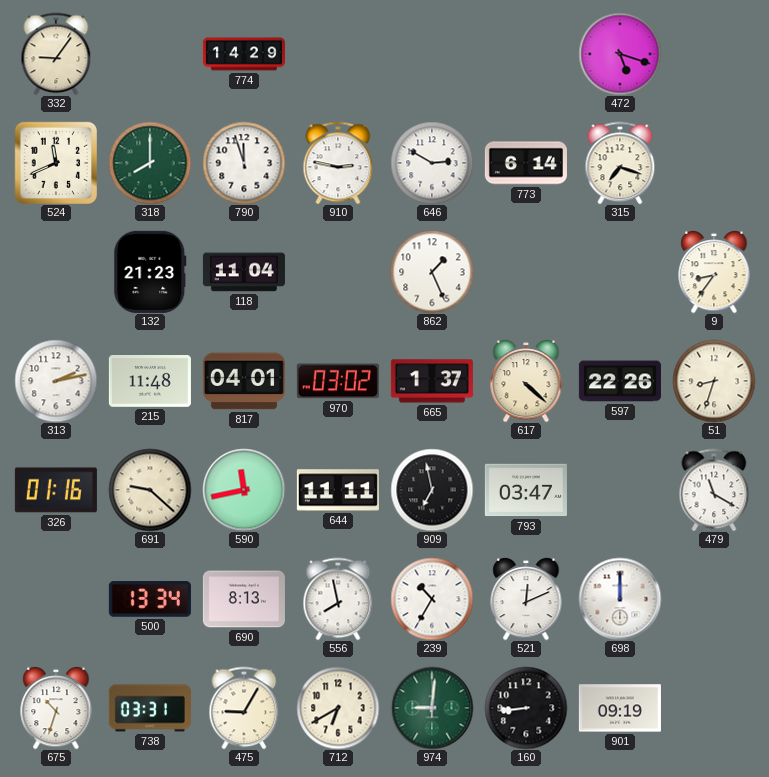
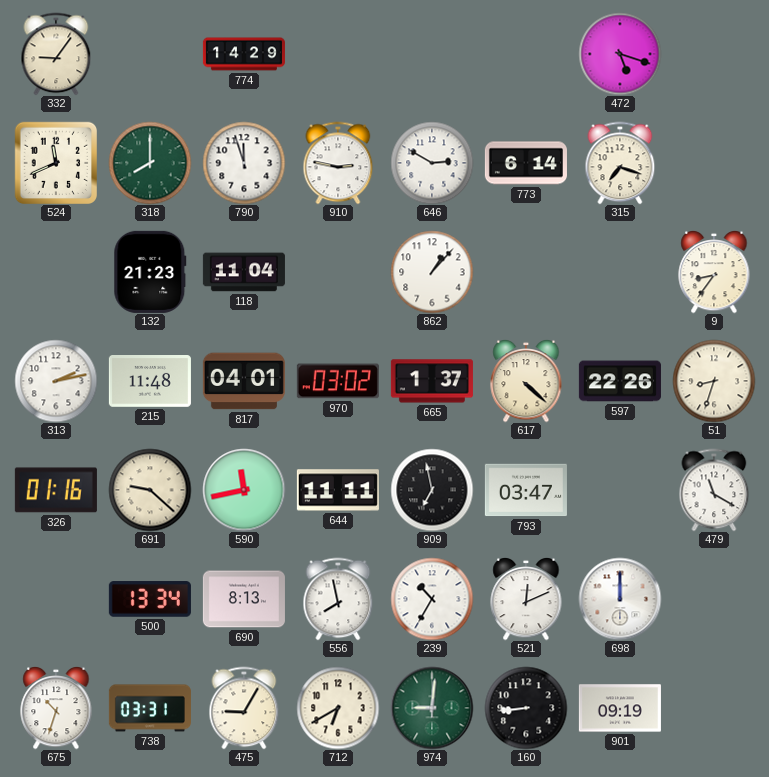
862: 1:26 -> 1:07
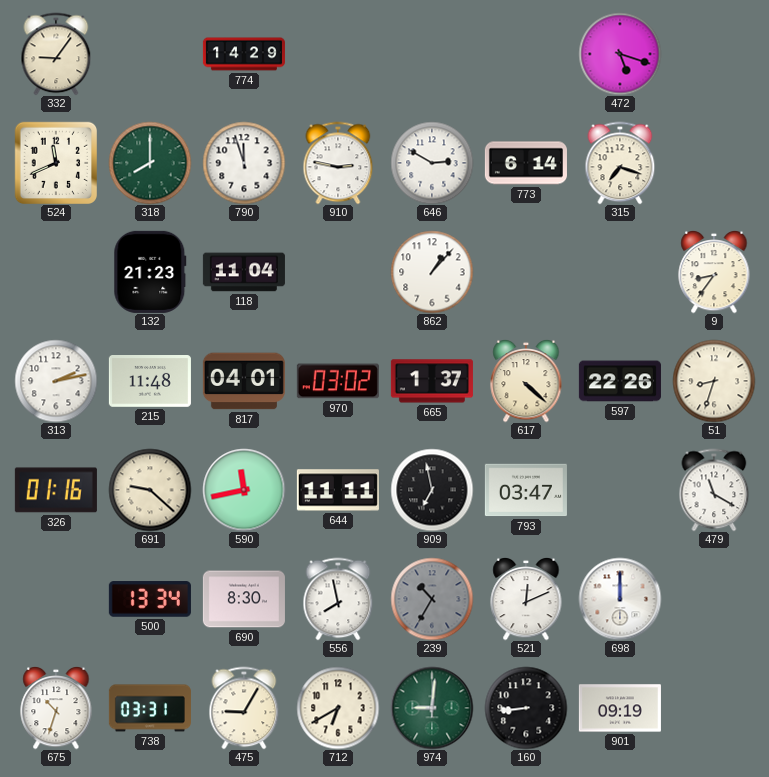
690: 8:13 -> 8:30
239 dial: white -> grey
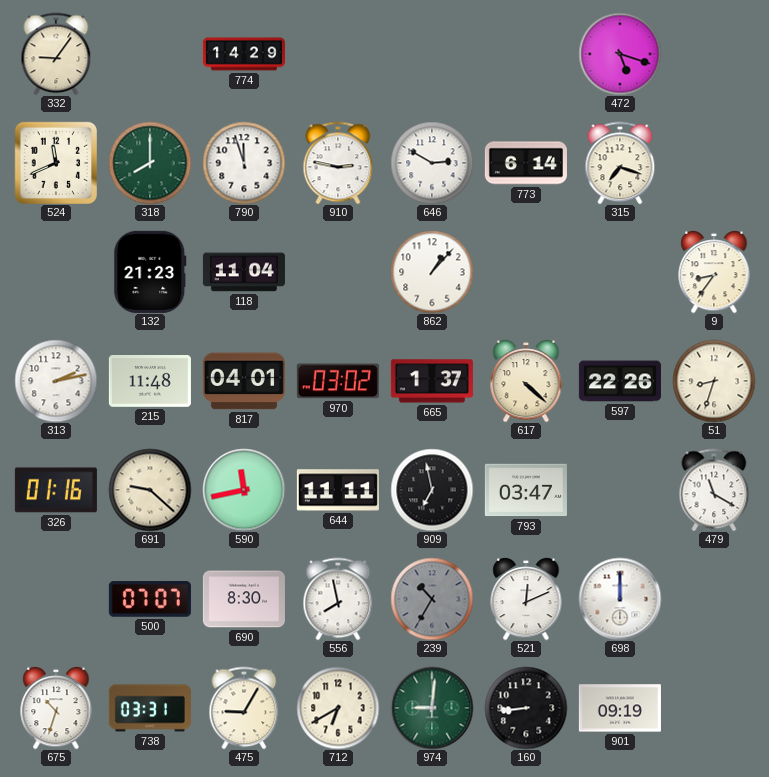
500: 13:34 -> 07:07
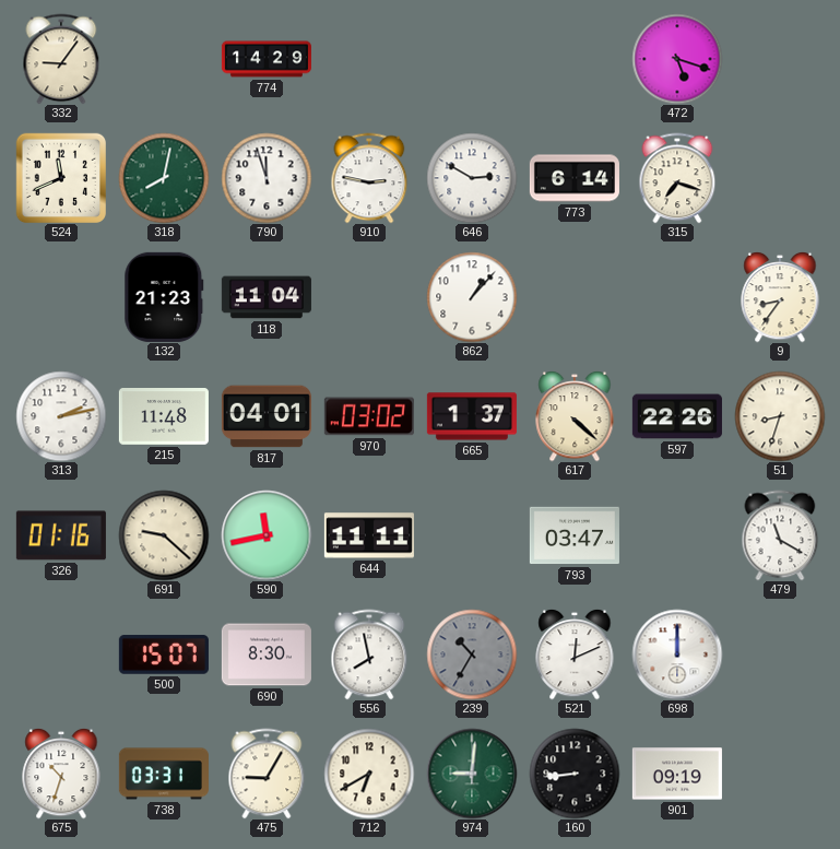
318: 8:00 -> 8:02
909: 6:58 -> none
500: 07:07 -> 15:07
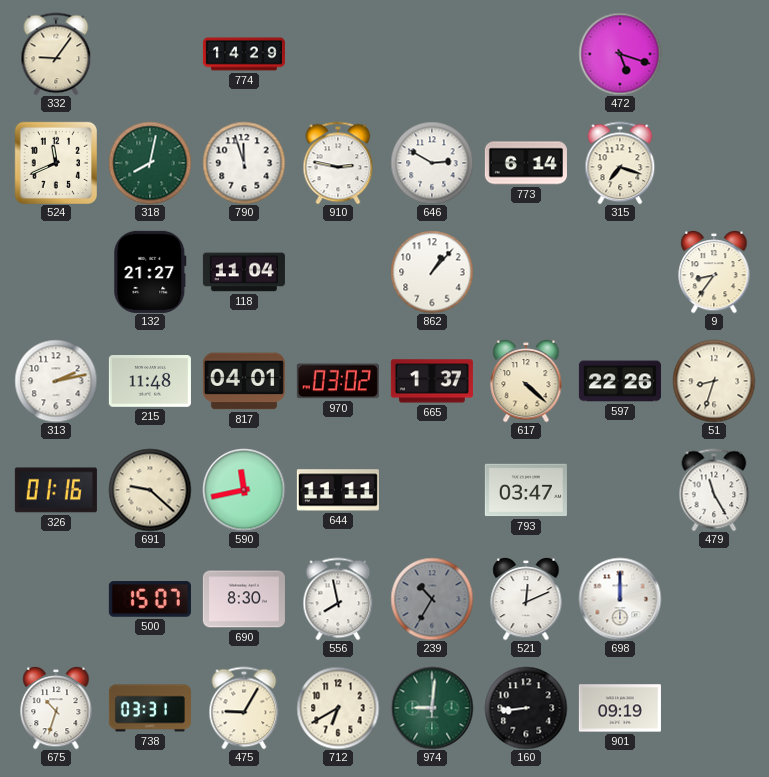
132: 21:23 -> 21:27
479: 11:20 -> 11:25
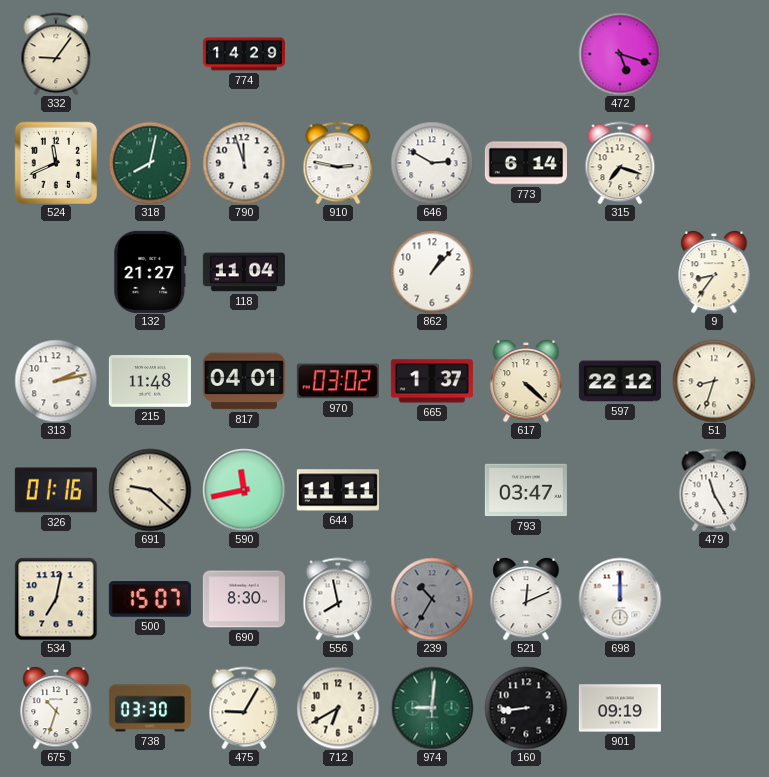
597: 22:26 -> 22:12
534: none -> 7:02
738: 03:31 -> 03:30
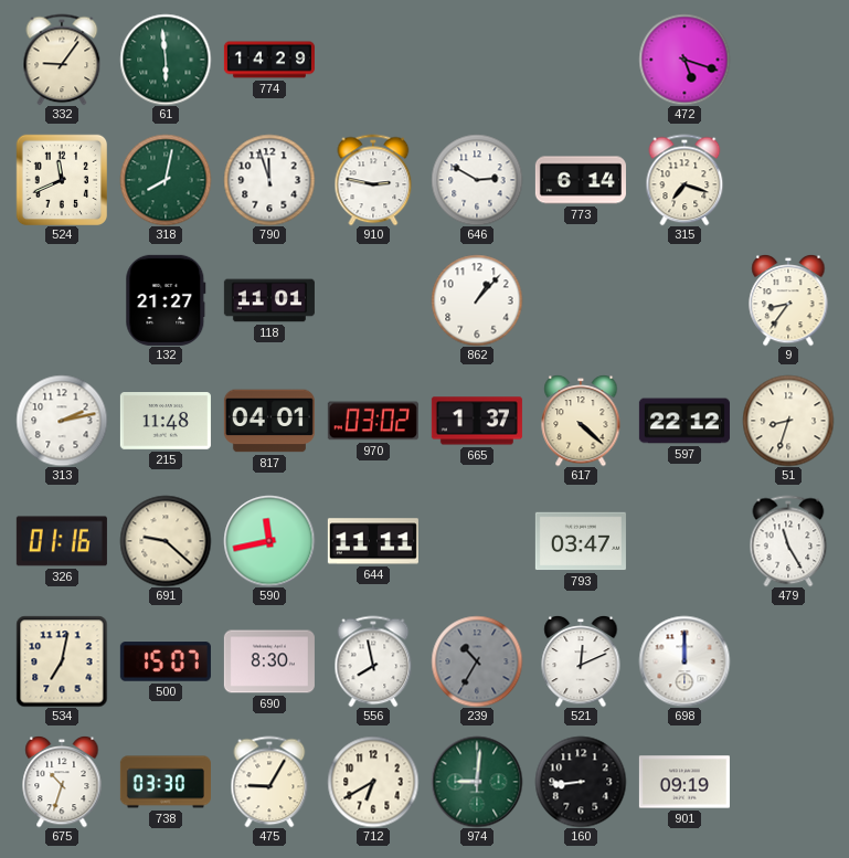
61: none -> 5:59
118: 11:04 -> 11:01
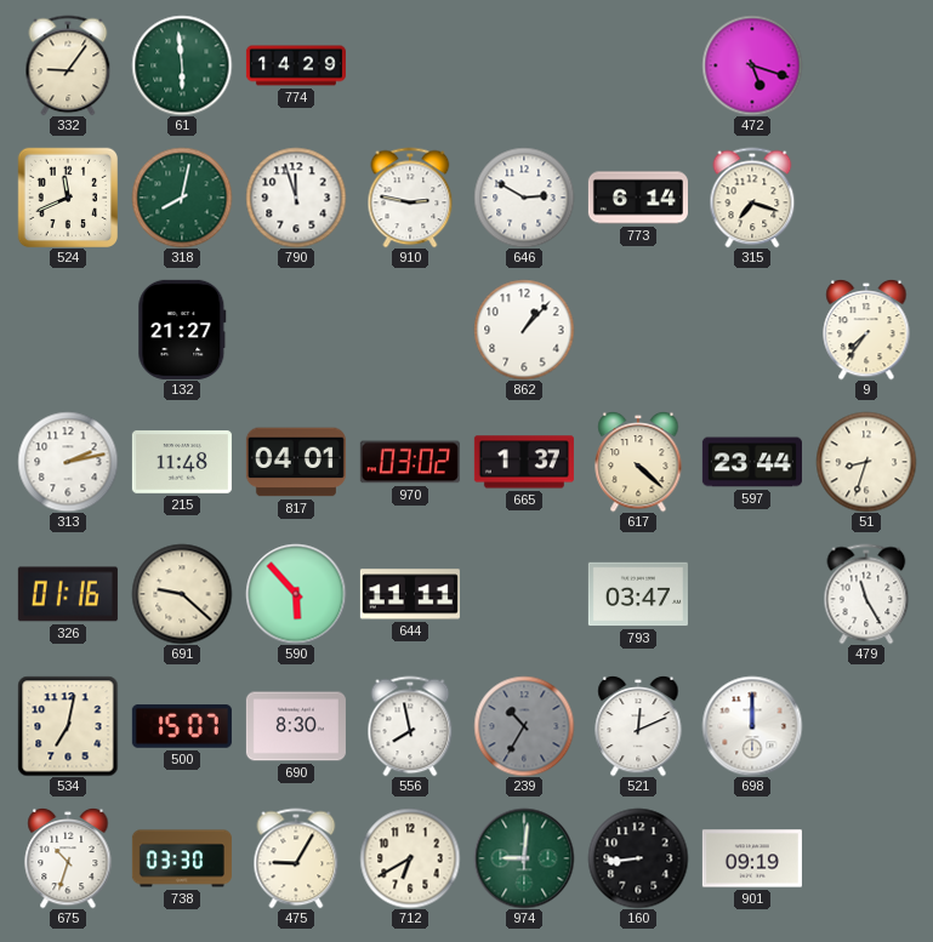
118: 11:01 -> none
9: 8:36 -> 7:36
597: 22:12 -> 23:44
590: 11:43 -> 5:53
